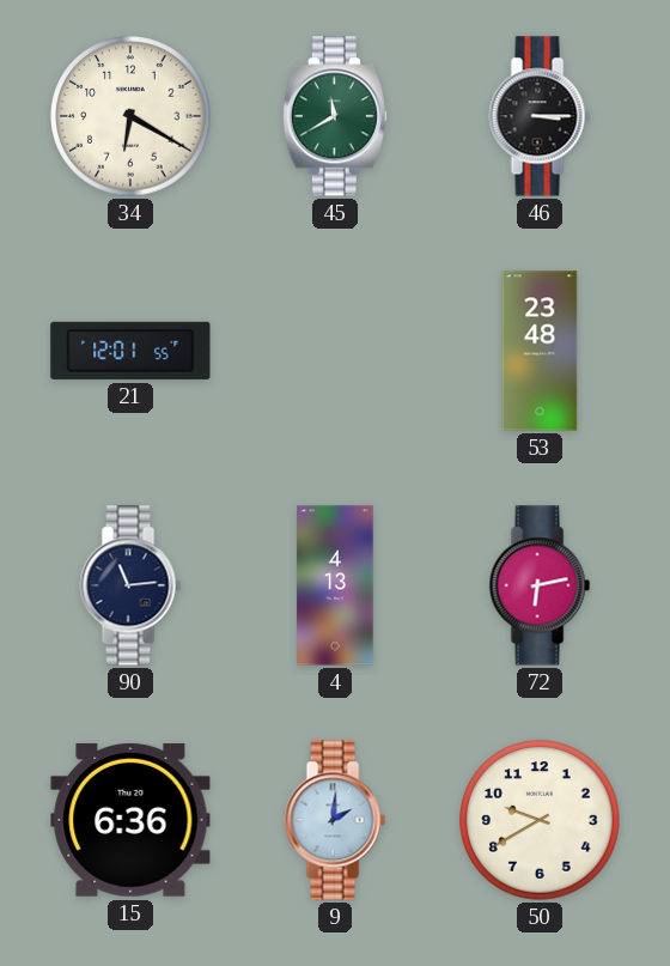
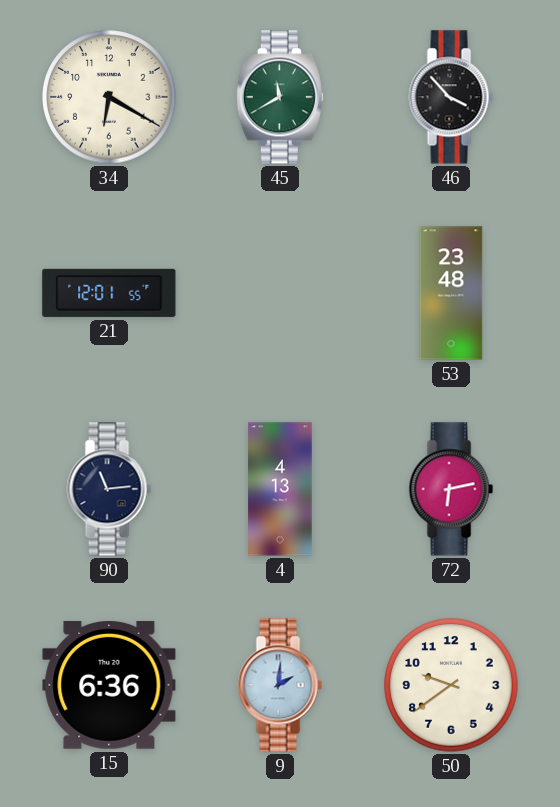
46: 3:15 -> 3:53
50: 9:40 -> 9:39
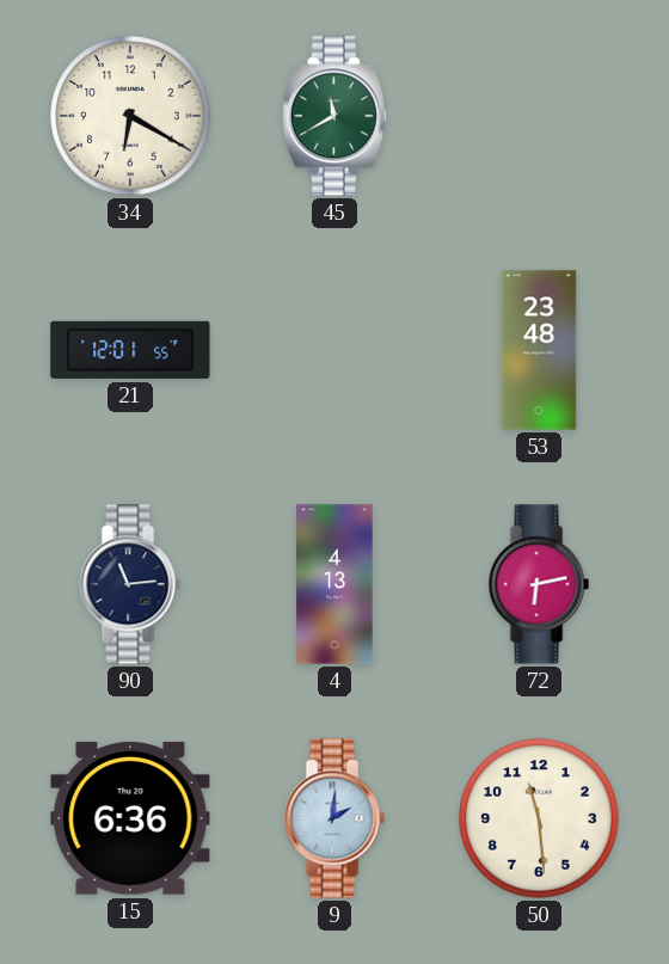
46: 3:53 -> none
50: 9:39 -> 11:29
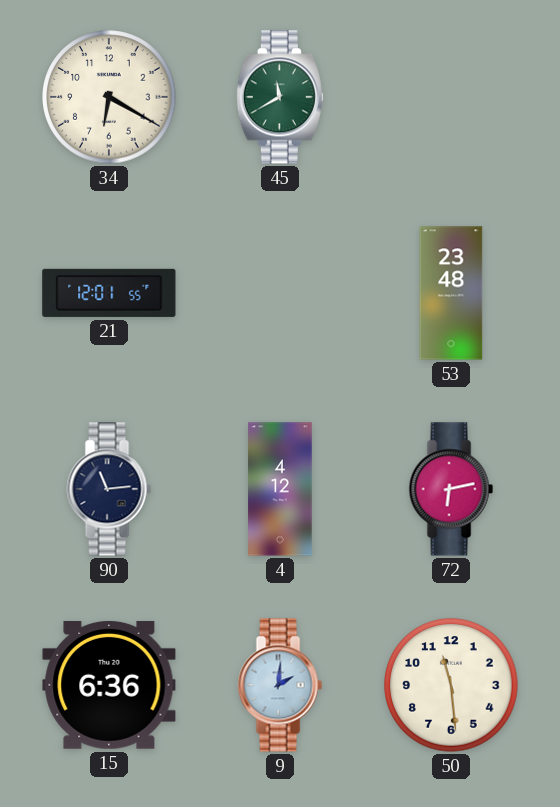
4: 4:13 -> 4:12
